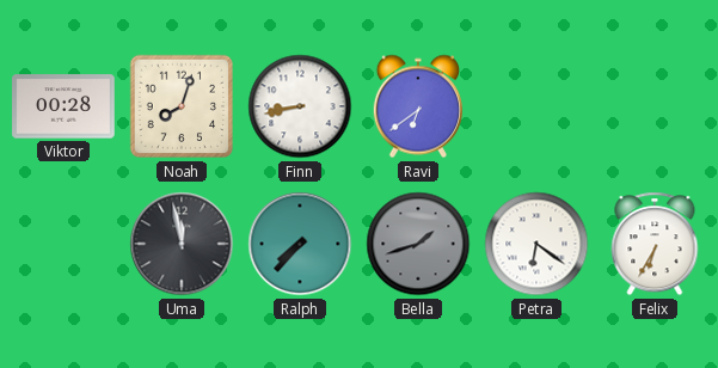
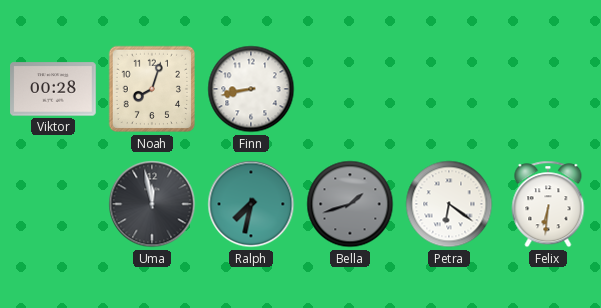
Ravi: 6:39 -> none
Ralph: 7:37 -> 7:32
Felix: 6:35 -> 6:31
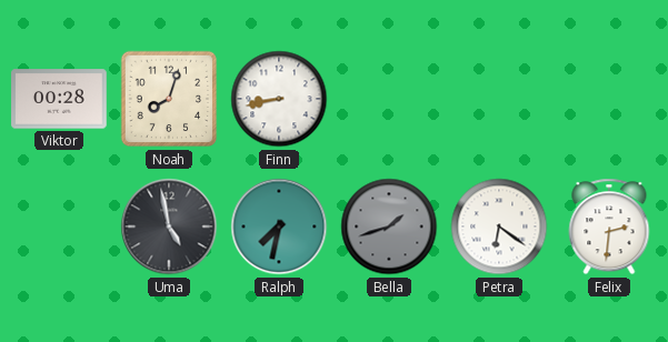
Uma: 11:58 -> 4:58
Felix: 6:31 -> 2:31
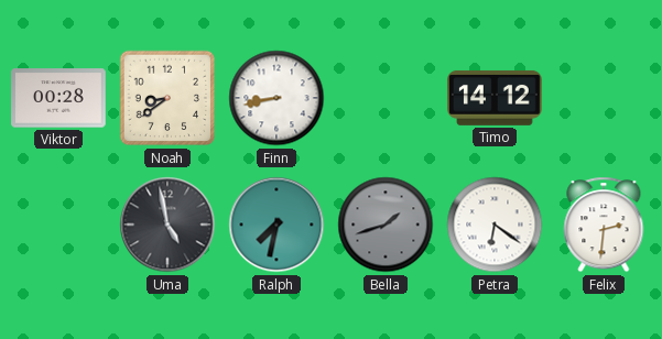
Noah: 8:03 -> 8:39
Timo: none -> 14:12
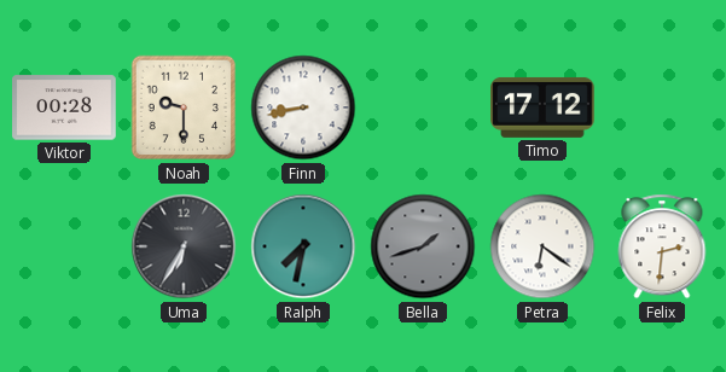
Noah: 8:39 -> 9:30
Timo: 14:12 -> 17:12
Uma: 4:58 -> 6:35
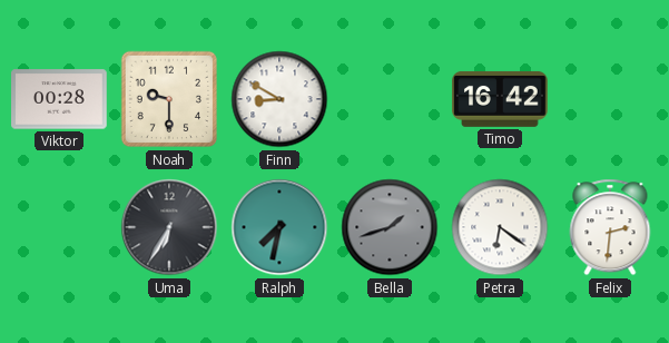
Finn: 8:43 -> 8:50
Timo: 17:12 -> 16:42
